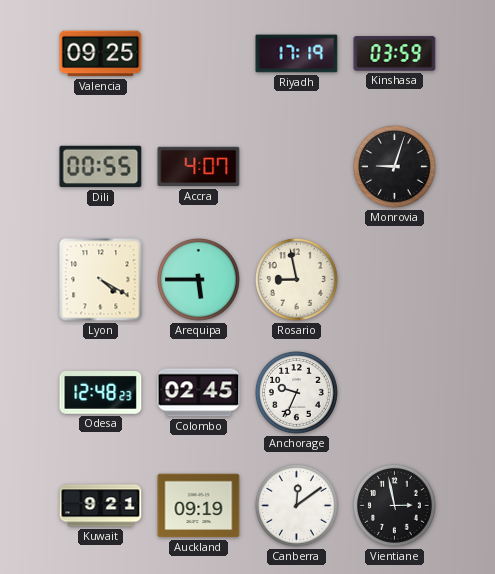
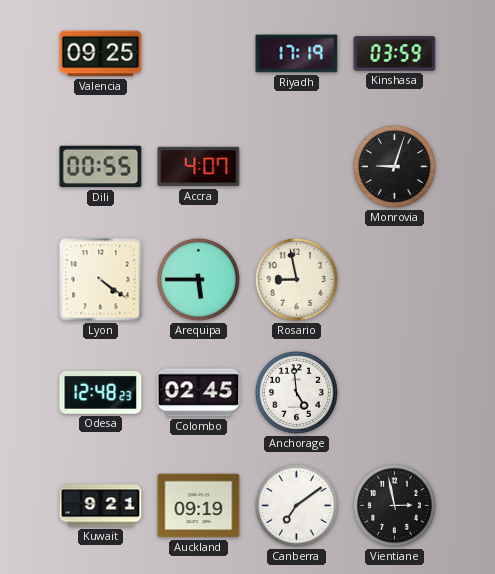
Lyon: 4:20 -> 4:21
Anchorage: 9:34 -> 4:59
Canberra: 12:09 -> 7:09
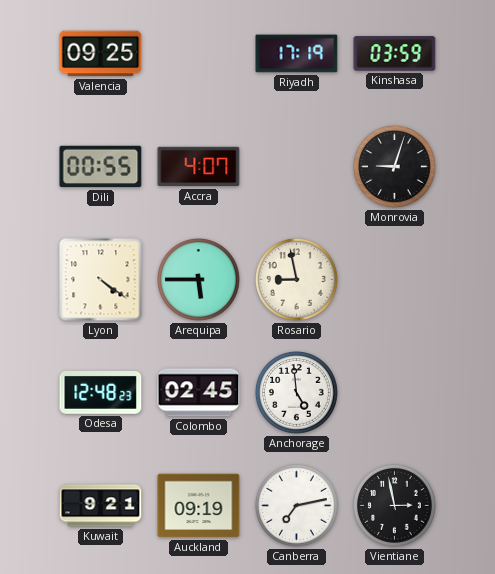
Canberra: 7:09 -> 7:13
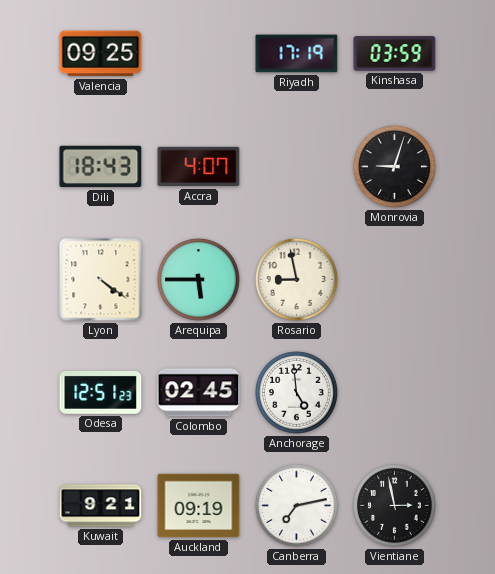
Dili: 00:55 -> 18:43
Odesa: 12:48 -> 12:51
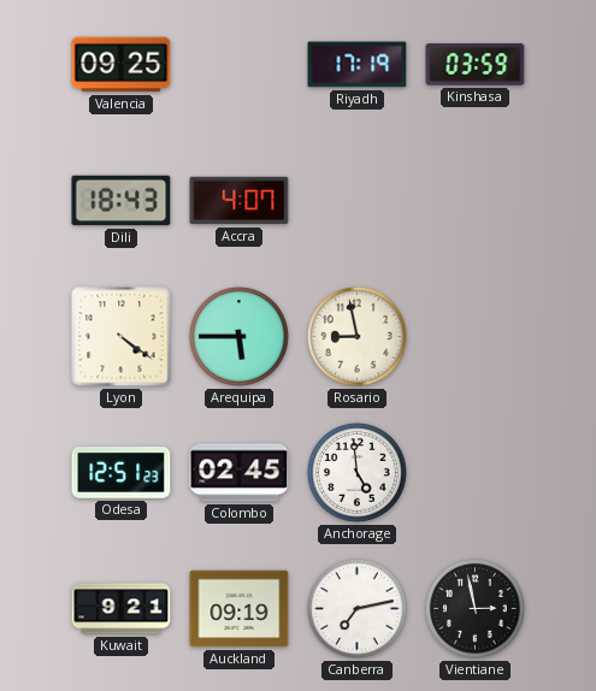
Monrovia: 9:03 -> none
